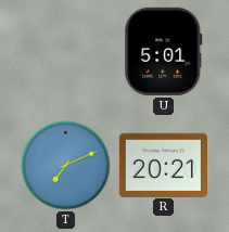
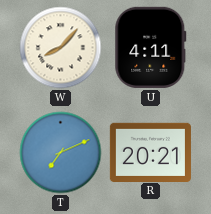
W: none -> 8:07
U: 5:01 -> 4:11
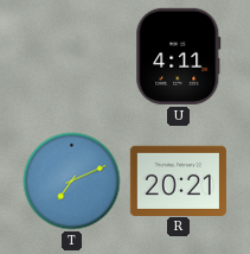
W: 8:07 -> none
